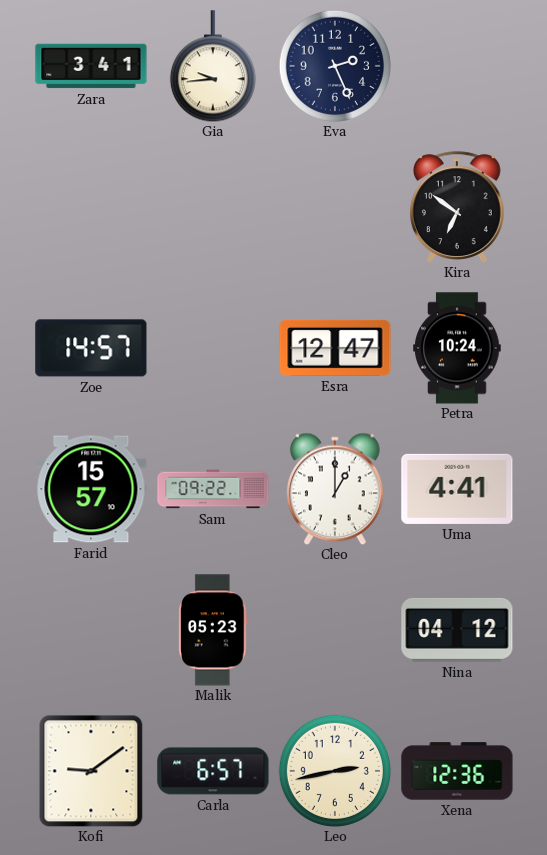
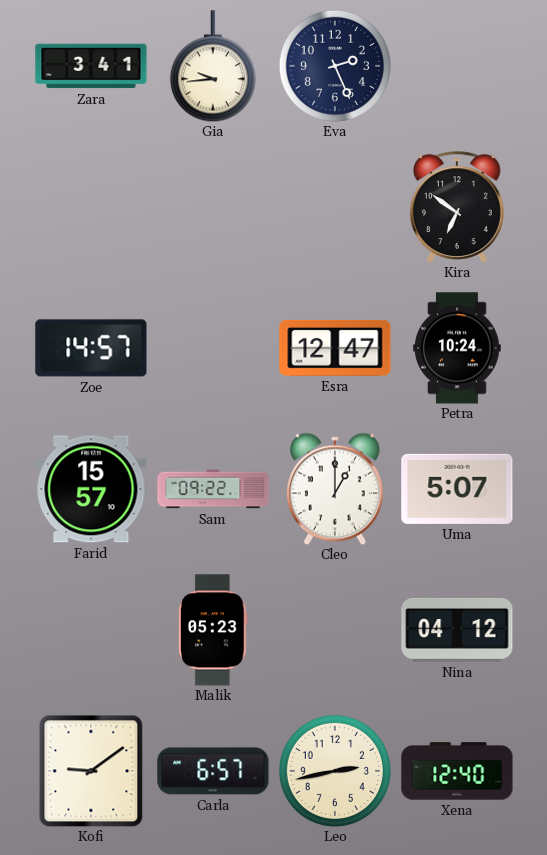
Uma: 4:41 -> 5:07
Xena: 12:36 -> 12:40
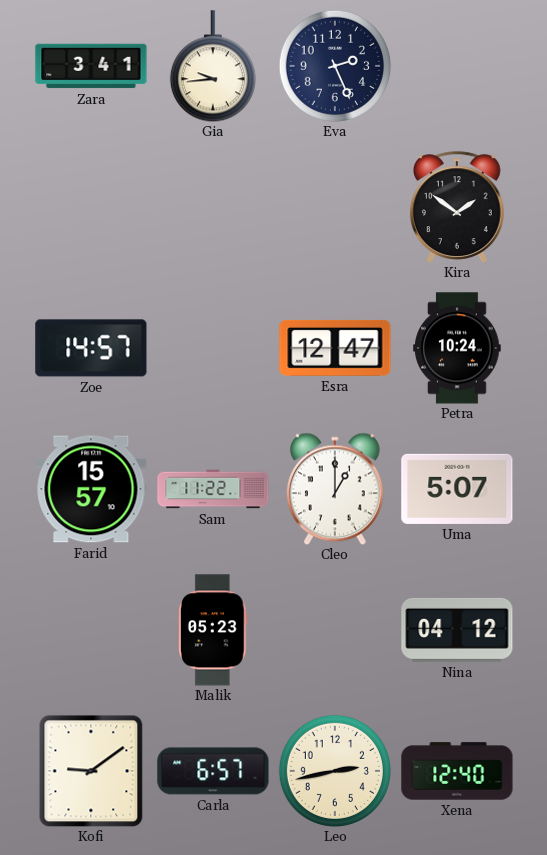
Kira: 6:51 -> 1:51
Sam: 09:22 -> 11:22
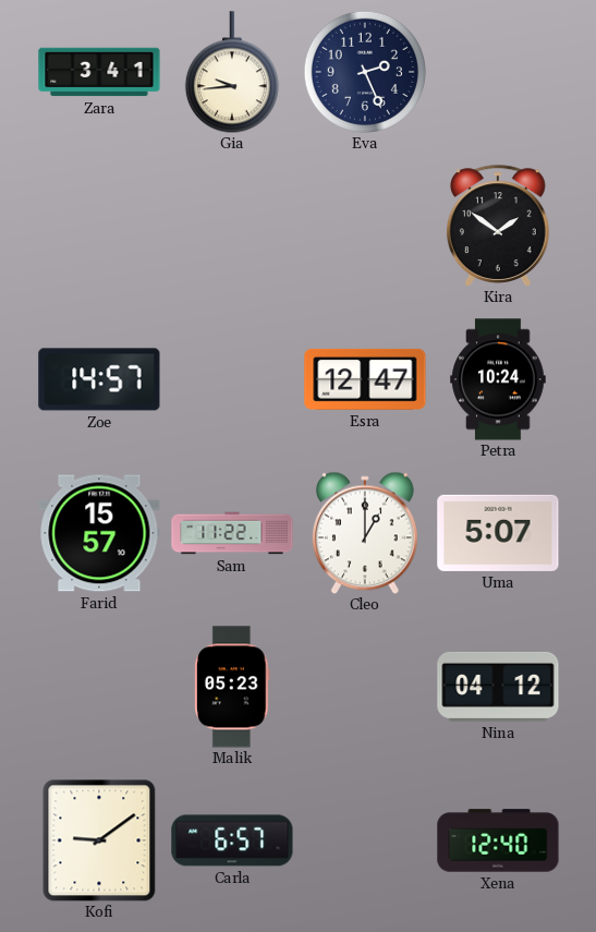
Leo: 2:43 -> none
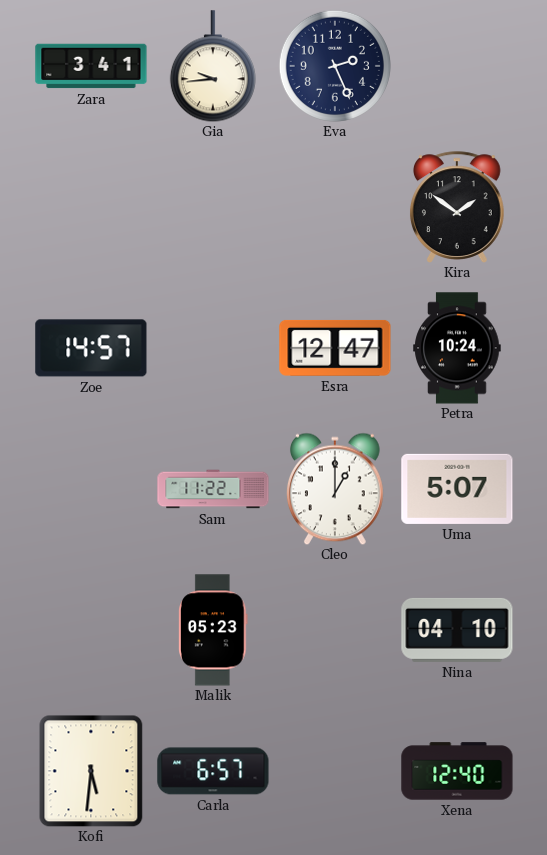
Farid: 15:57 -> none
Nina: 04:12 -> 04:10
Kofi: 9:09 -> 5:31
